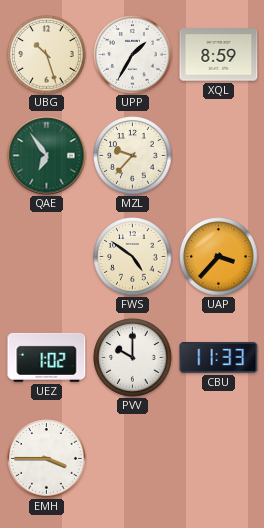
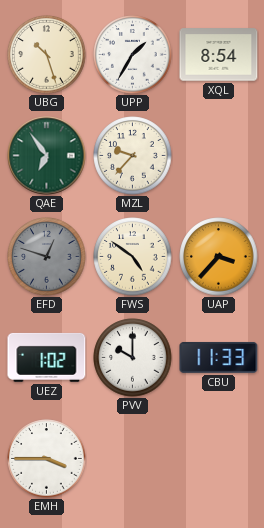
XQL: 8:59 -> 8:54
EFD: none -> 12:48
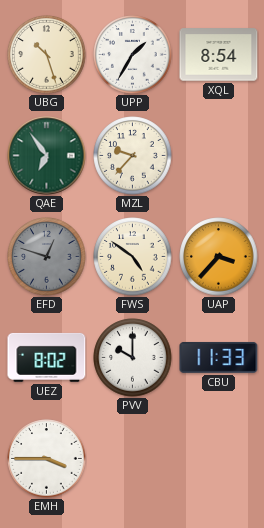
UEZ: 1:02 -> 8:02
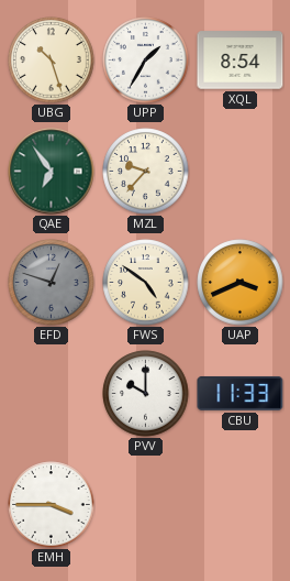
UAP: 3:37 -> 3:41
UEZ: 8:02 -> none
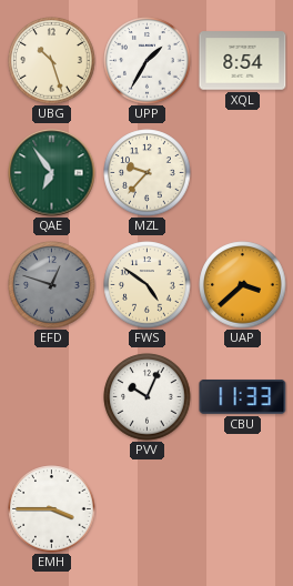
UAP: 3:41 -> 3:38
PVV: 10:00 -> 10:04
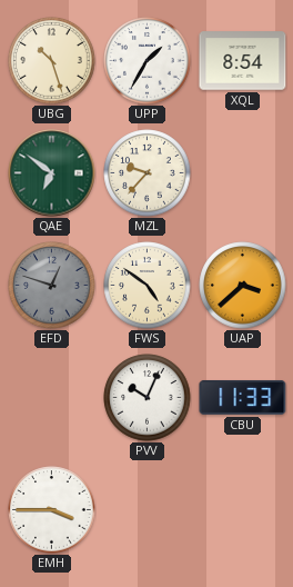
QAE: 6:54 -> 6:51
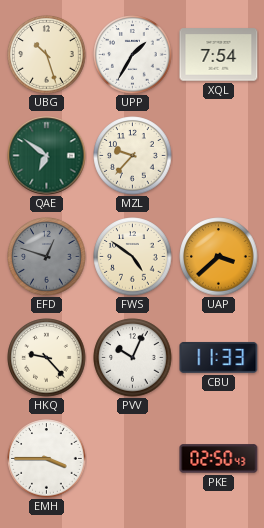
XQL: 8:54 -> 7:54
HKQ: none -> 9:23
PKE: none -> 02:50
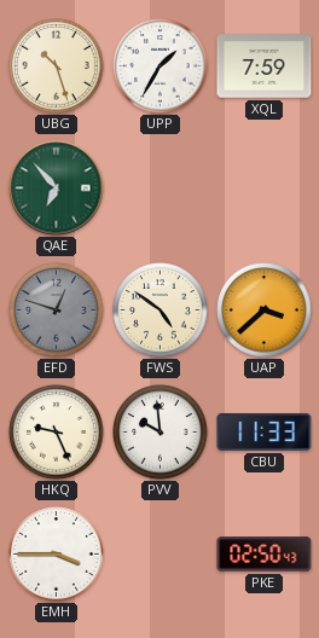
XQL: 7:54 -> 7:59
QAE: 6:51 -> 6:53
MZL: 9:37 -> none
HKQ: 9:23 -> 9:26
PVV: 10:04 -> 9:59
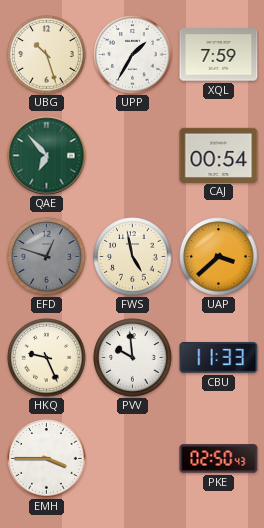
CAJ: none -> 00:54
FWS: 4:51 -> 4:58
